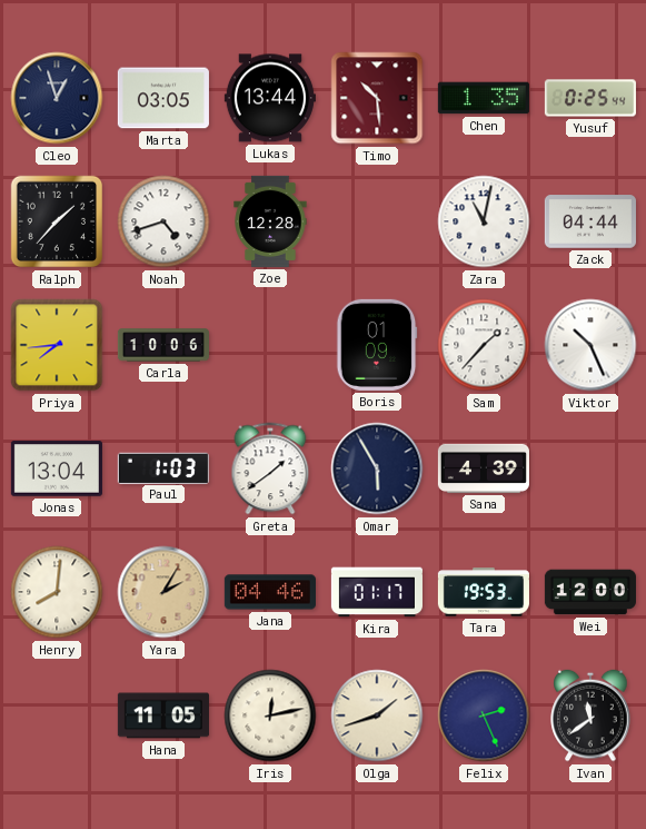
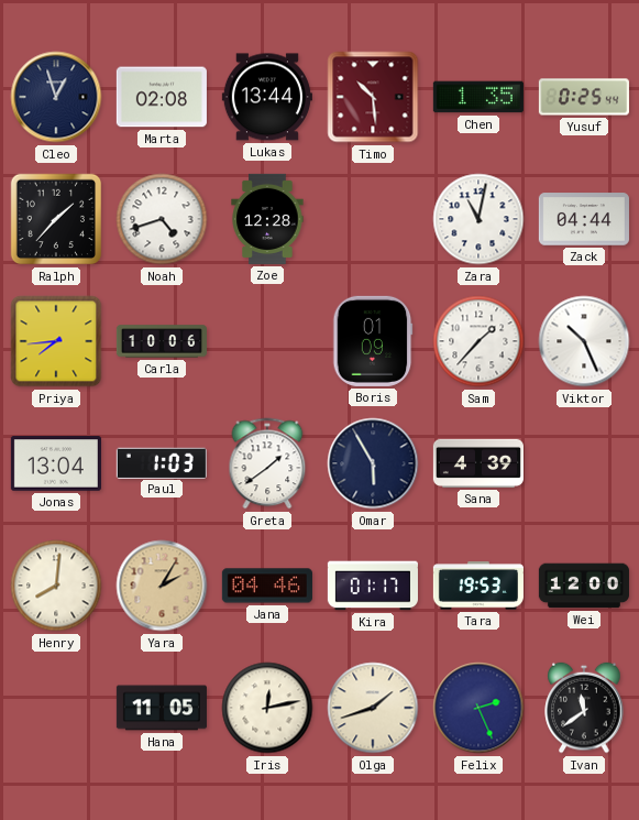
Marta: 03:05 -> 02:08
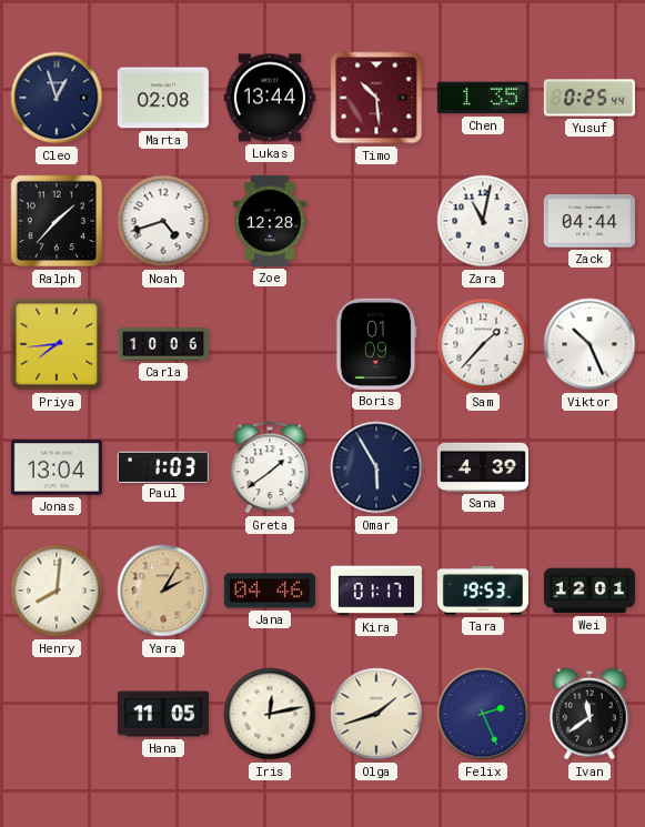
Wei: 12:00 -> 12:01
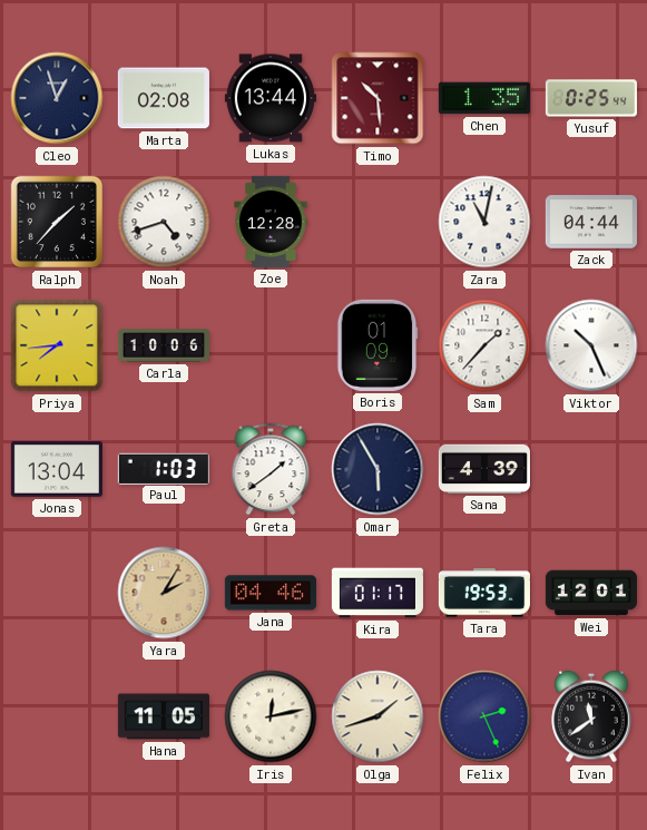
Henry: 8:01 -> none
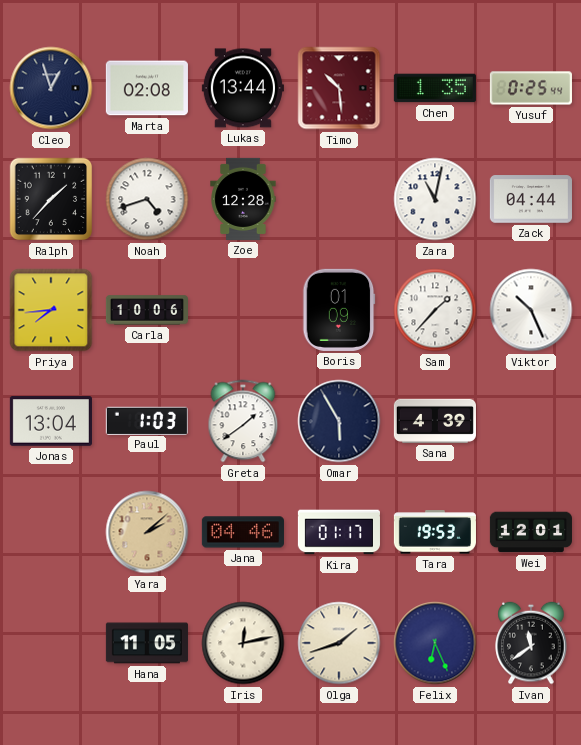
Yara: 2:05 -> 2:08
Felix: 2:26 -> 6:26
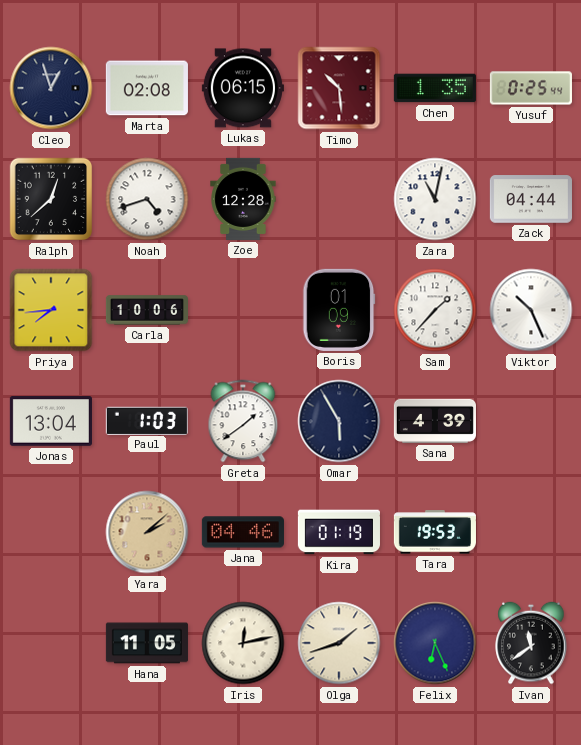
Lukas: 13:44 -> 06:15
Ralph: 1:37 -> 12:38
Kira: 01:17 -> 01:19
Wei: 12:01 -> none
